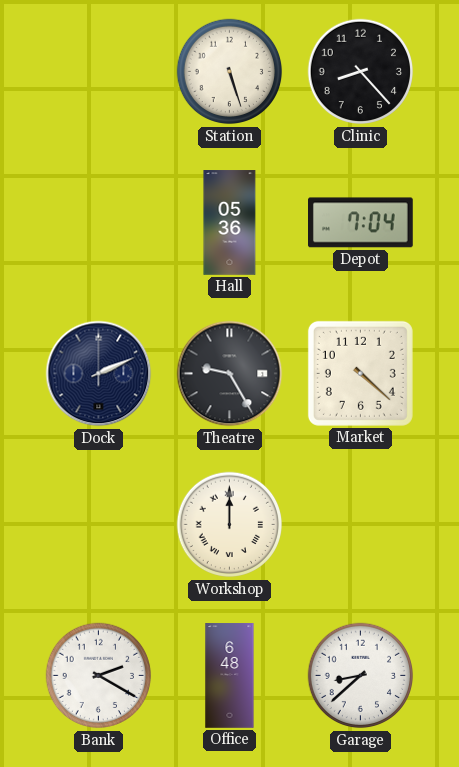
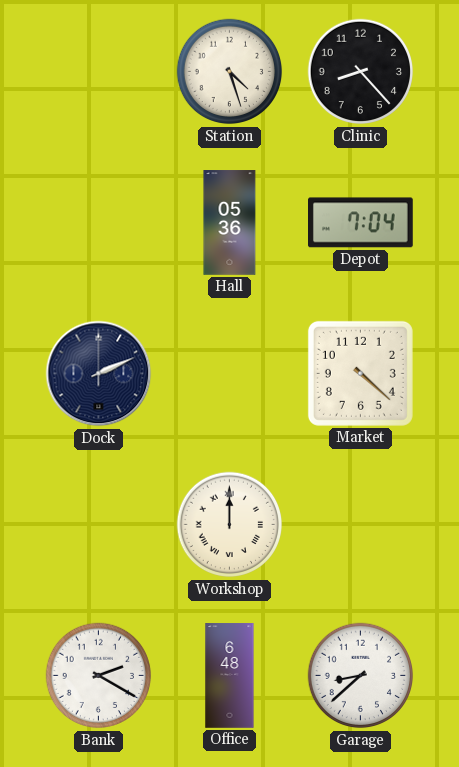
Station: 5:27 -> 4:27
Theatre: 9:25 -> none
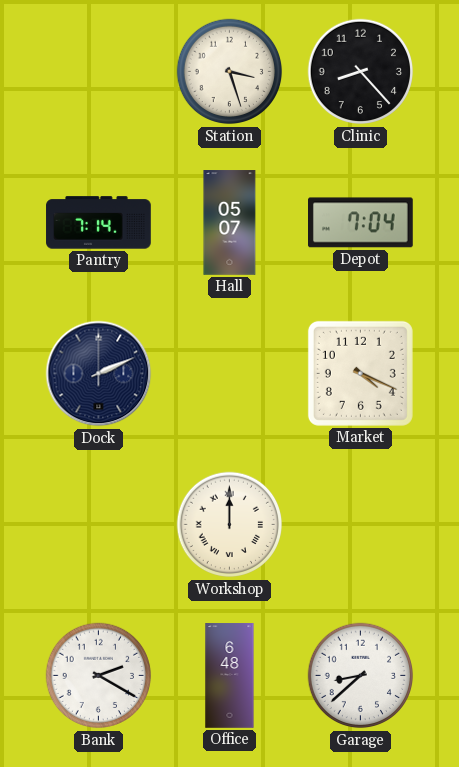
Station: 4:27 -> 3:27
Pantry: none -> 7:14
Hall: 05:36 -> 05:07
Market: 4:22 -> 4:19
